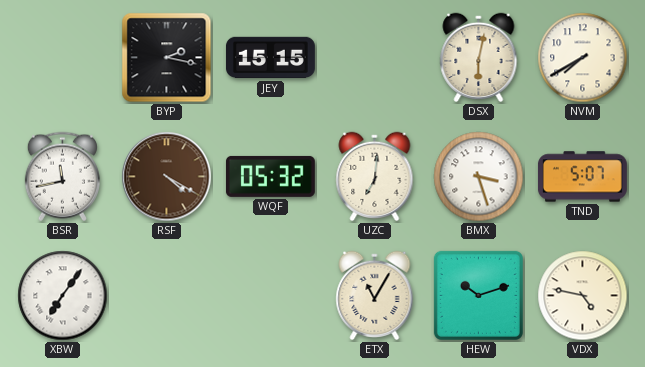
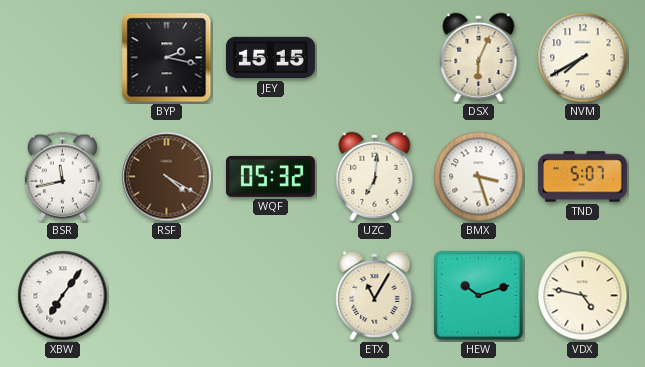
DSX: 6:02 -> 6:04
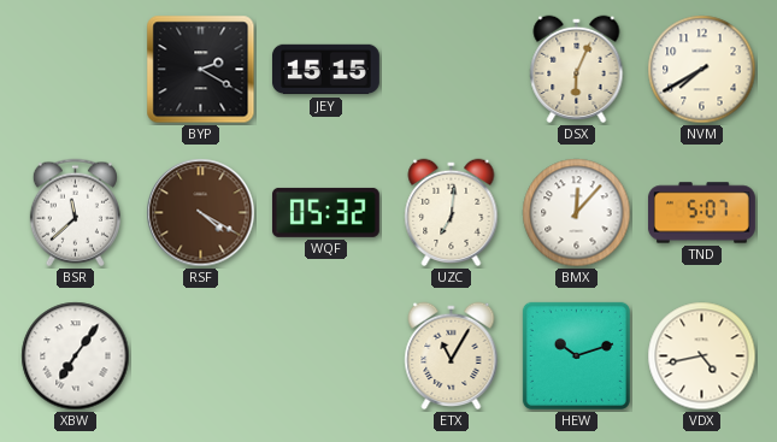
BYP: 2:17 -> 2:20
BSR: 11:43 -> 11:38
BMX: 3:27 -> 12:07
VDX: 4:47 -> 4:43
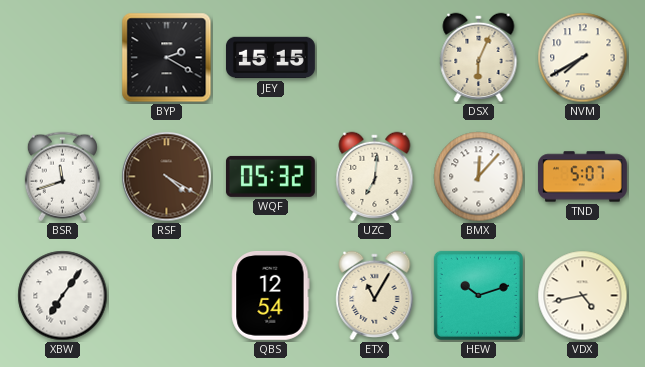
BSR: 11:38 -> 11:42
QBS: none -> 12:54
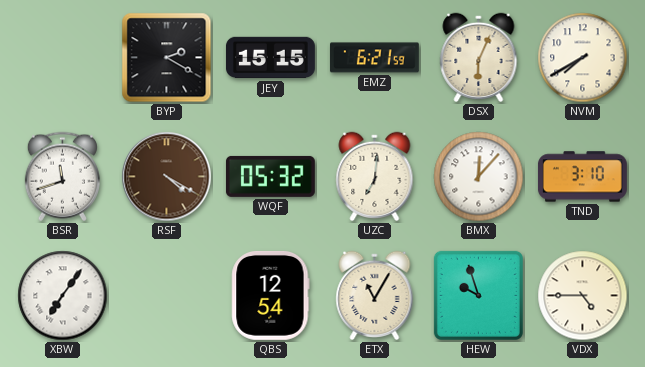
EMZ: none -> 6:21
TND: 5:07 -> 3:10
HEW: 10:12 -> 9:57
VDX: 4:43 -> 4:45
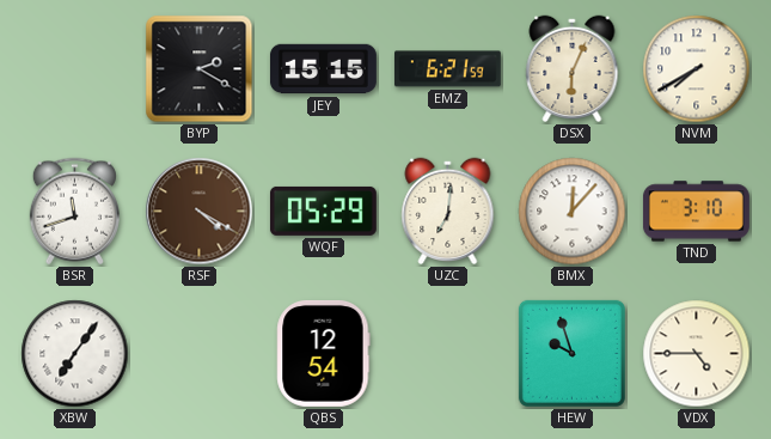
WQF: 05:32 -> 05:29
ETX: 11:05 -> none
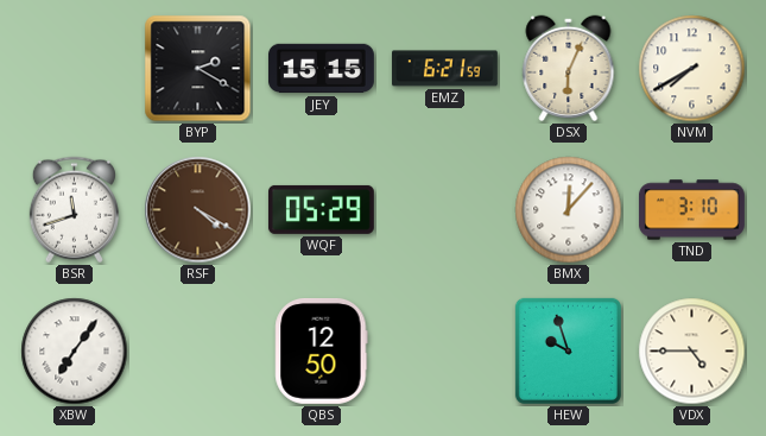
UZC: 7:01 -> none
QBS: 12:54 -> 12:50
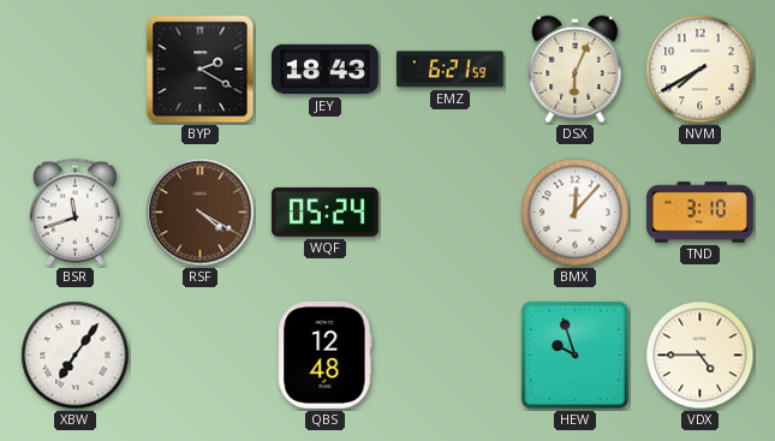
JEY: 15:15 -> 18:43
WQF: 05:29 -> 05:24
QBS: 12:50 -> 12:48
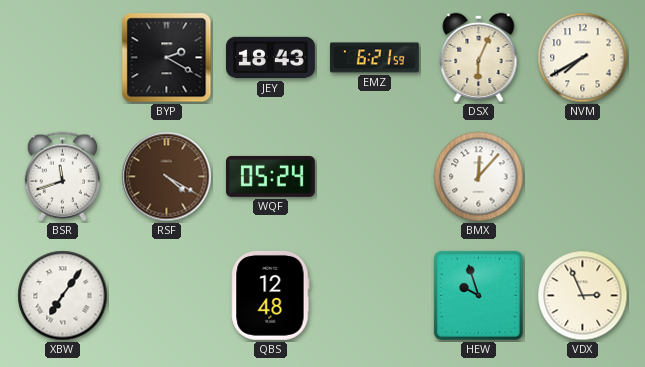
TND: 3:10 -> none
VDX: 4:45 -> 2:56
